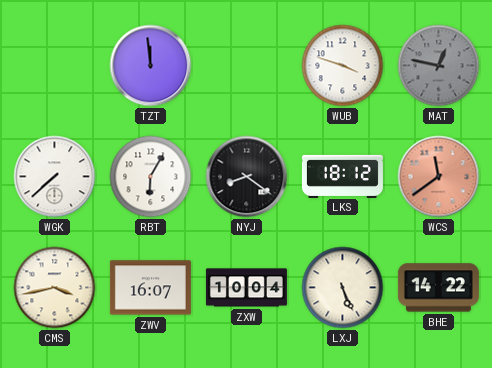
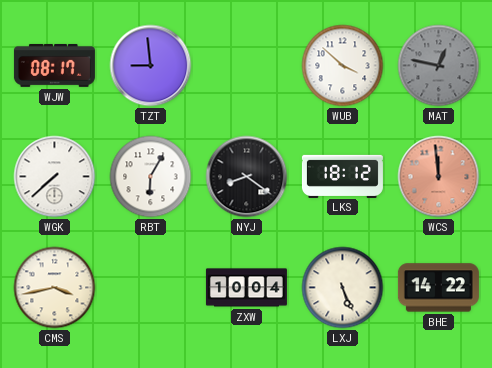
WJW: none -> 08:17
TZT: 11:59 -> 8:59
WUB: 3:48 -> 3:52
WCS: 11:39 -> 11:59
ZWV: 16:07 -> none
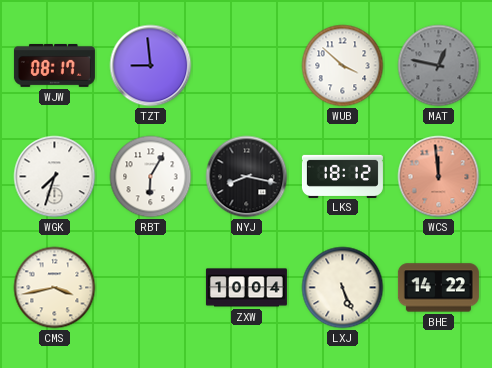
WGK: 7:38 -> 7:33
NYJ: 8:21 -> 8:17
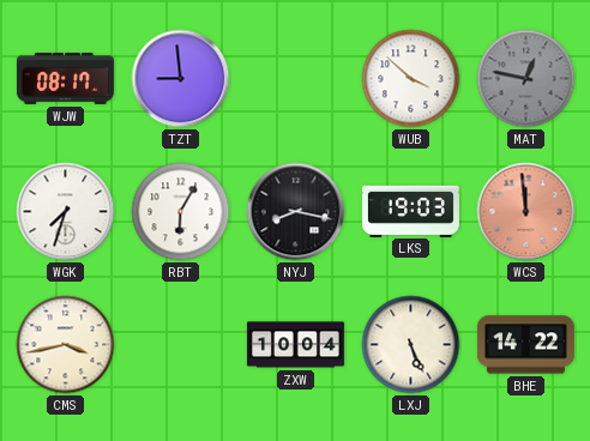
LKS: 18:12 -> 19:03
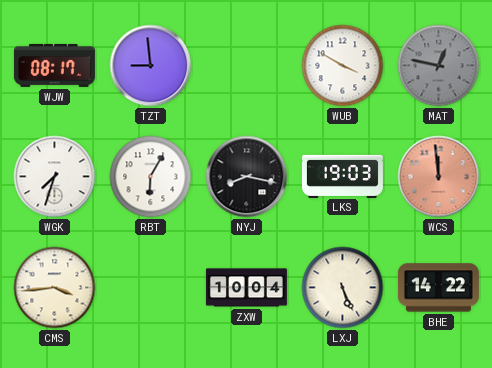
WUB: 3:52 -> 3:50
CMS: 3:43 -> 3:44
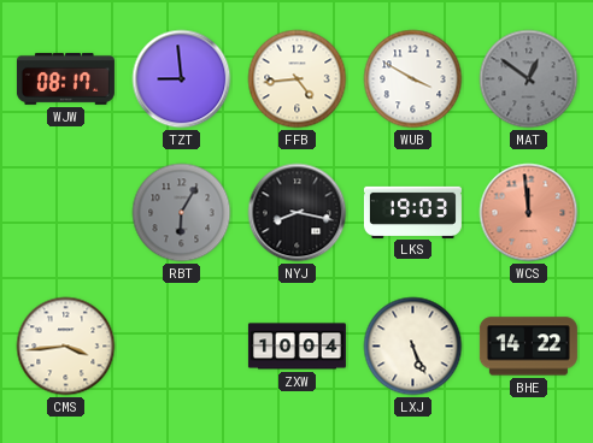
FFB: none -> 4:44
MAT: 12:47 -> 12:51
WGK: 7:33 -> none
RBT dial: white -> grey
